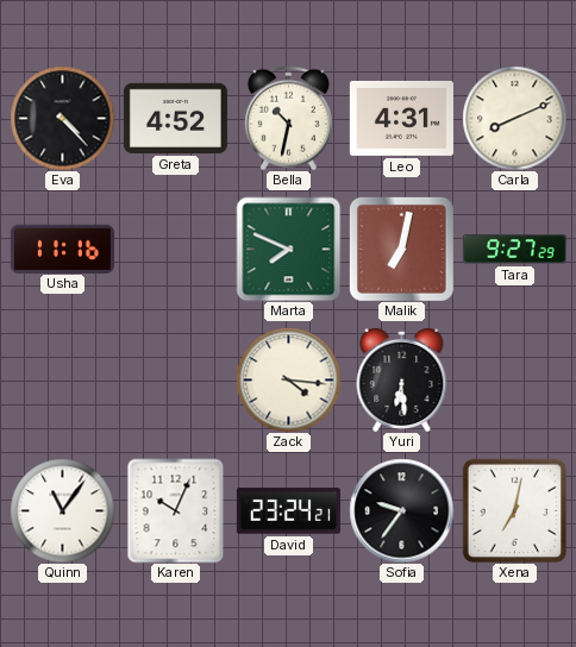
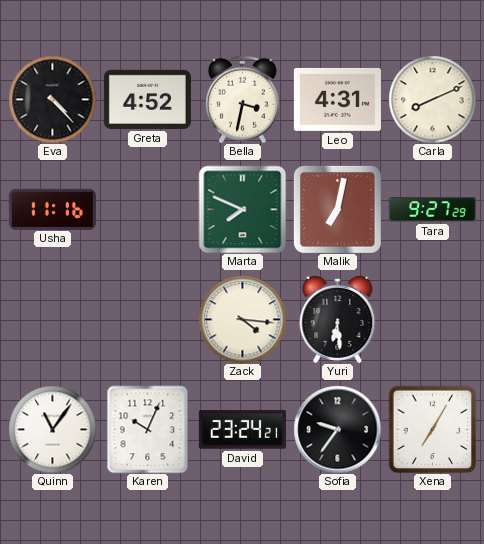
Bella: 10:32 -> 3:32
Xena: 7:02 -> 7:05
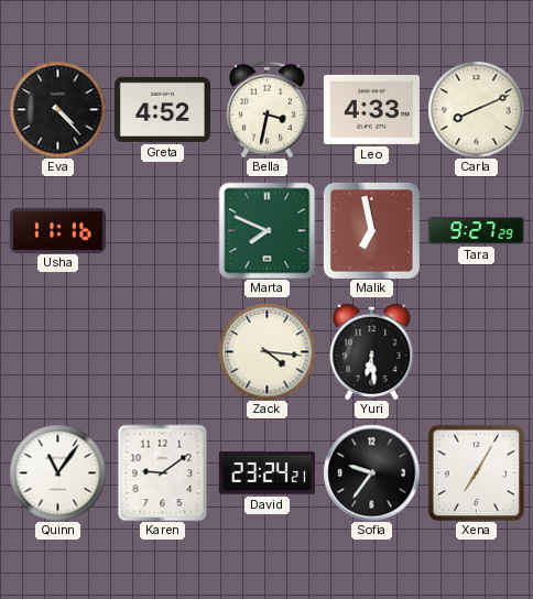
Leo: 4:31 -> 4:33
Malik: 7:02 -> 6:58
Karen: 10:04 -> 9:09
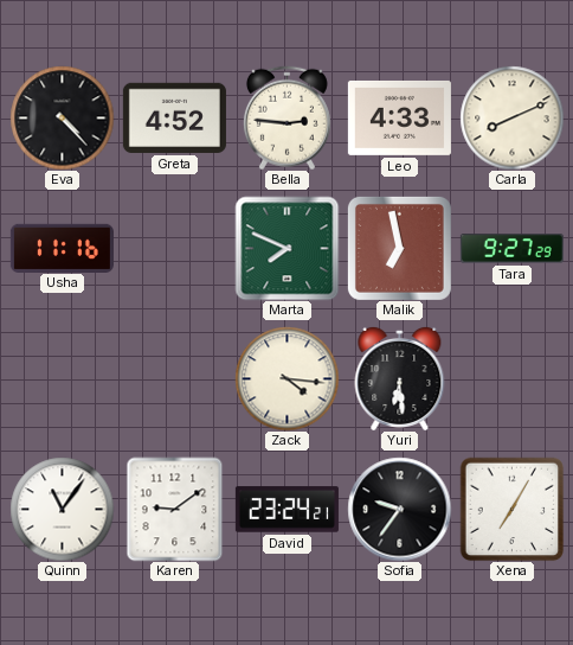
Bella: 3:32 -> 2:46
